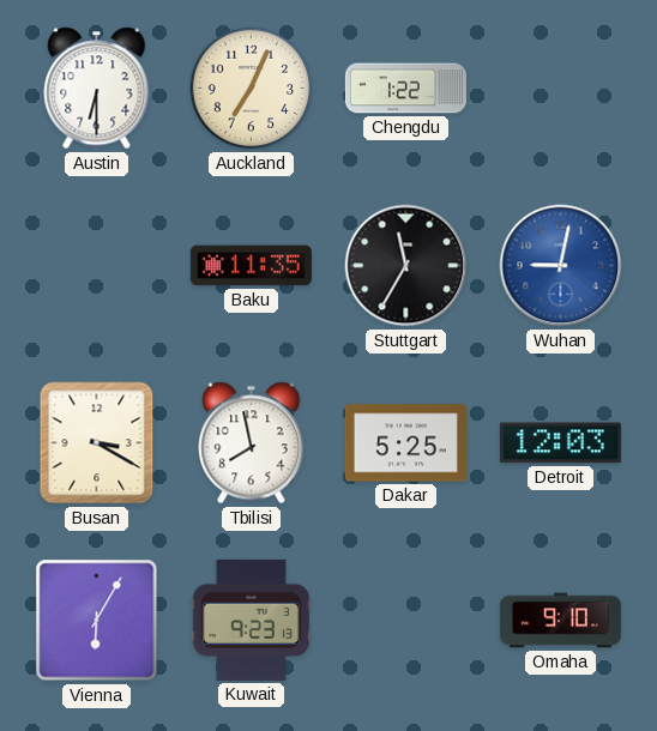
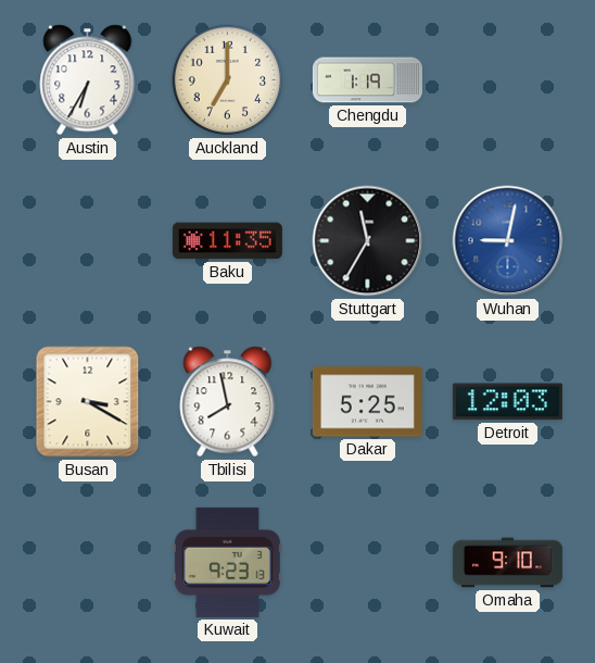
Austin: 6:30 -> 6:35
Auckland: 7:04 -> 7:00
Chengdu: 1:22 -> 1:19
Vienna: 6:05 -> none
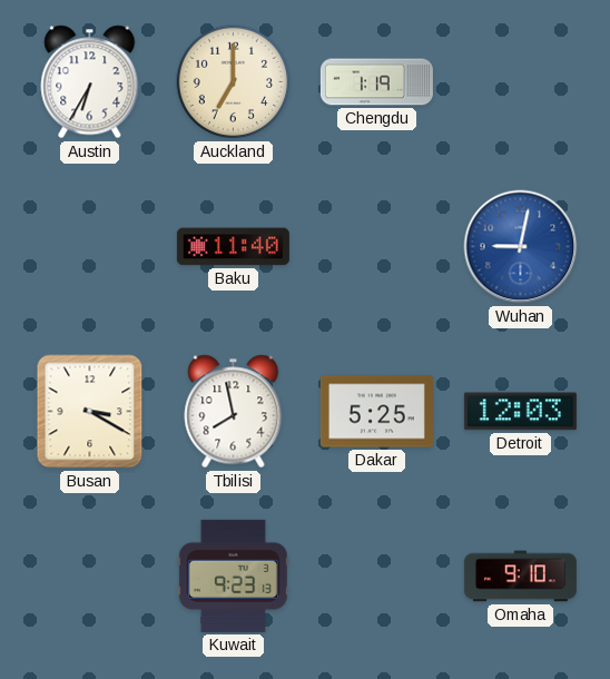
Baku: 11:35 -> 11:40
Stuttgart: 11:35 -> none
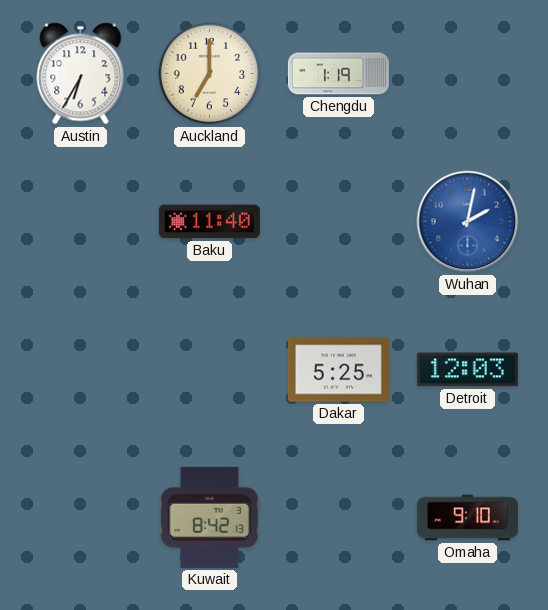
Wuhan: 9:02 -> 2:02
Busan: 3:20 -> none
Tbilisi: 7:58 -> none
Kuwait: 9:23 -> 8:42
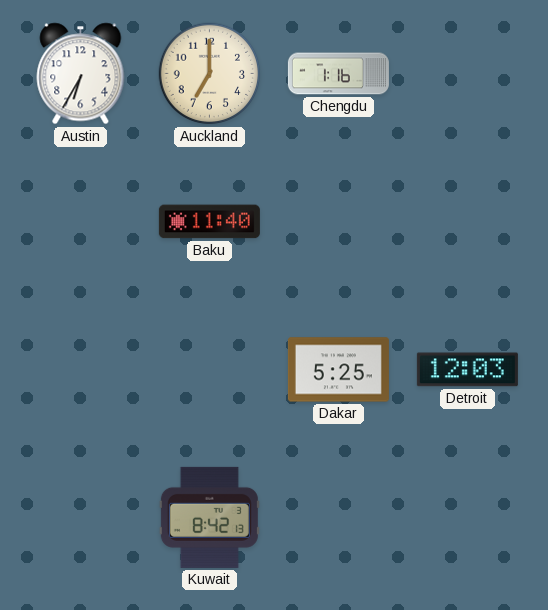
Chengdu: 1:19 -> 1:16
Wuhan: 2:02 -> none
Omaha: 9:10 -> none
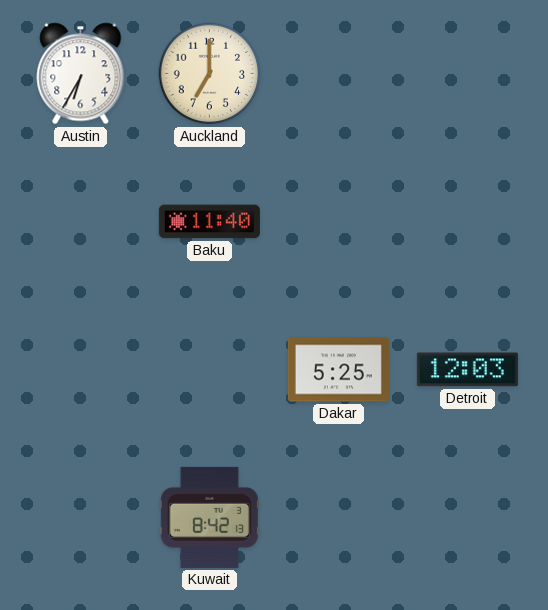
Chengdu: 1:16 -> none
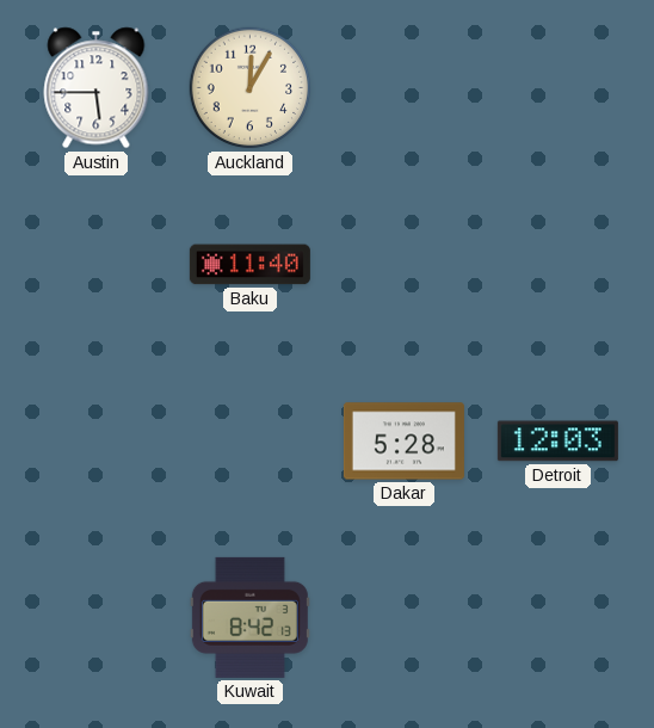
Austin: 6:35 -> 5:45
Auckland: 7:00 -> 12:05
Dakar: 5:25 -> 5:28
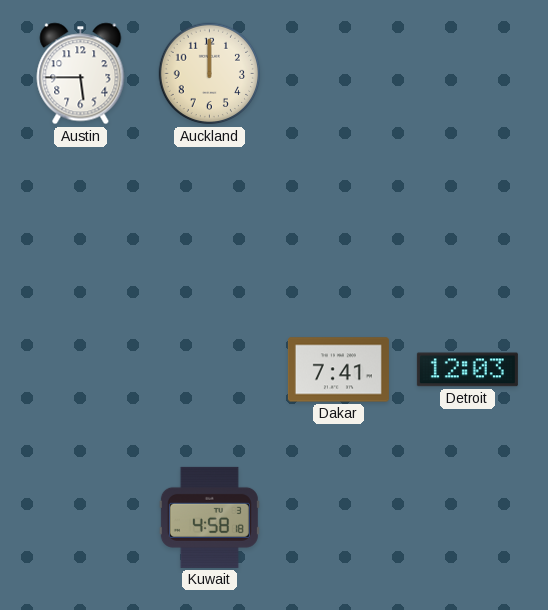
Auckland: 12:05 -> 12:00
Baku: 11:40 -> none
Dakar: 5:28 -> 7:41
Kuwait: 8:42 -> 4:58
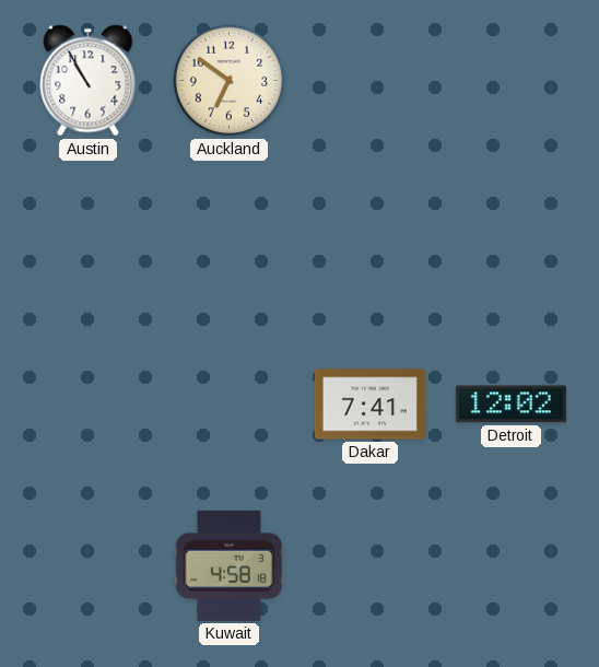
Austin: 5:45 -> 10:55
Auckland: 12:00 -> 6:51
Detroit: 12:03 -> 12:02
